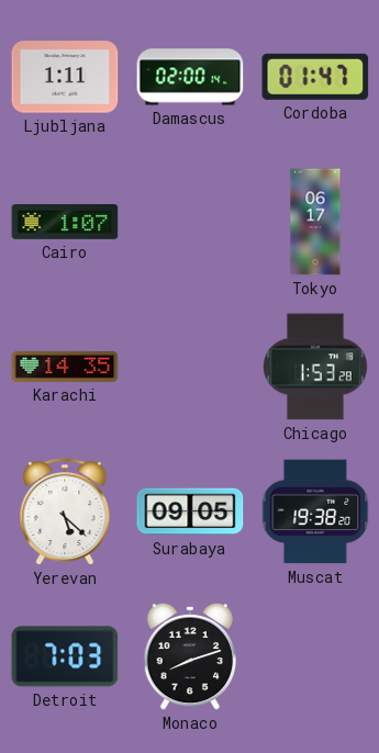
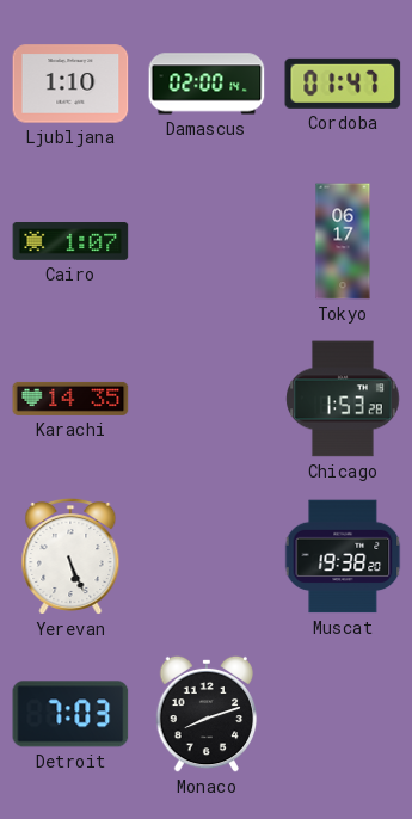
Ljubljana: 1:11 -> 1:10
Yerevan: 5:22 -> 5:26
Surabaya: 09:05 -> none
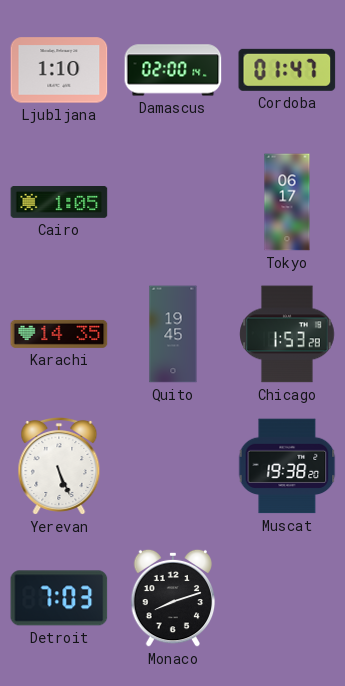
Cairo: 1:07 -> 1:05
Quito: none -> 19:45
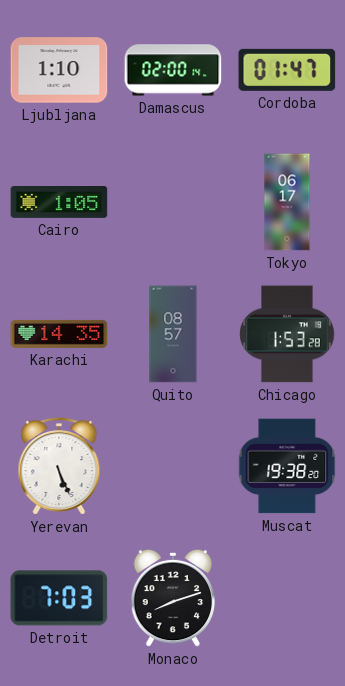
Quito: 19:45 -> 08:57
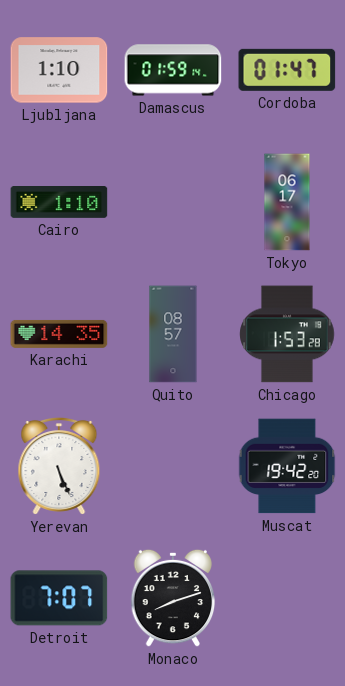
Damascus: 02:00 -> 01:59
Cairo: 1:05 -> 1:10
Muscat: 19:38 -> 19:42
Detroit: 7:03 -> 7:07
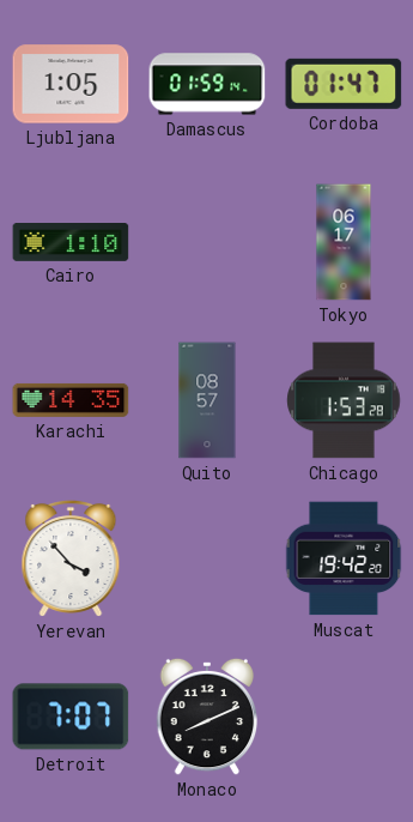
Ljubljana: 1:10 -> 1:05
Yerevan: 5:26 -> 3:53
Monaco: 8:12 -> 8:11
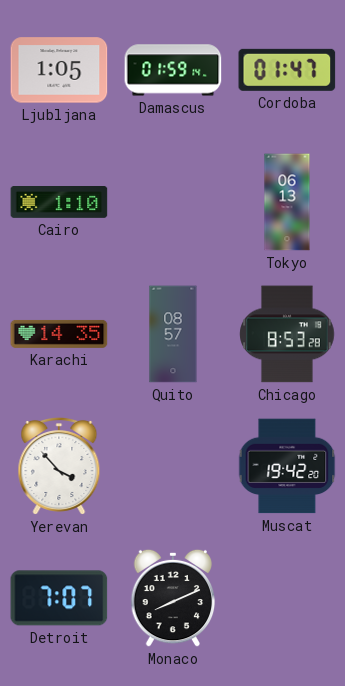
Tokyo: 06:17 -> 06:13
Chicago: 1:53 -> 8:53
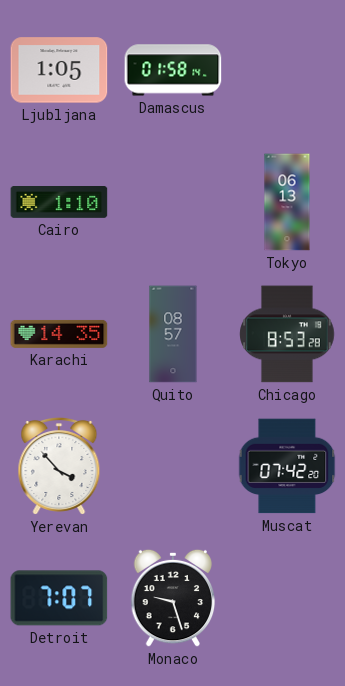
Damascus: 01:59 -> 01:58
Cordoba: 01:47 -> none
Muscat: 19:42 -> 07:42
Monaco: 8:11 -> 9:27
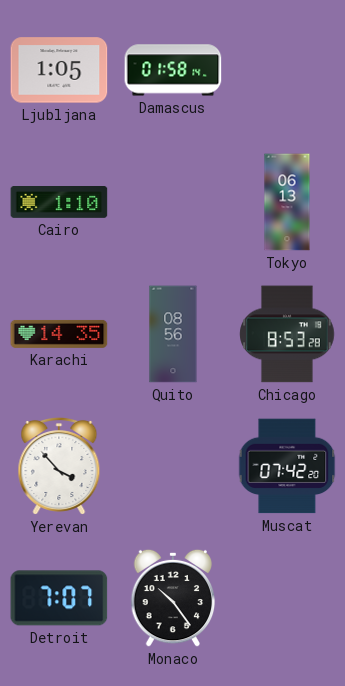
Quito: 08:57 -> 08:56
Monaco: 9:27 -> 10:24
